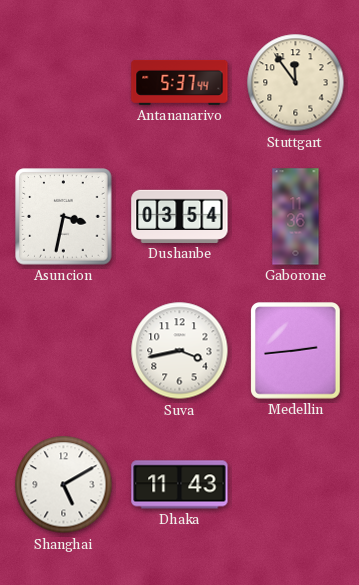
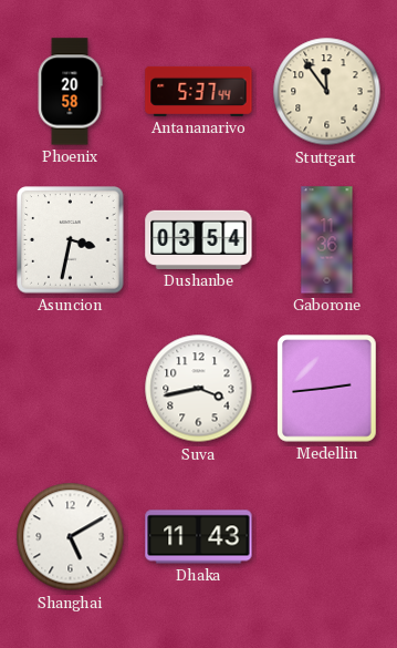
Phoenix: none -> 20:58
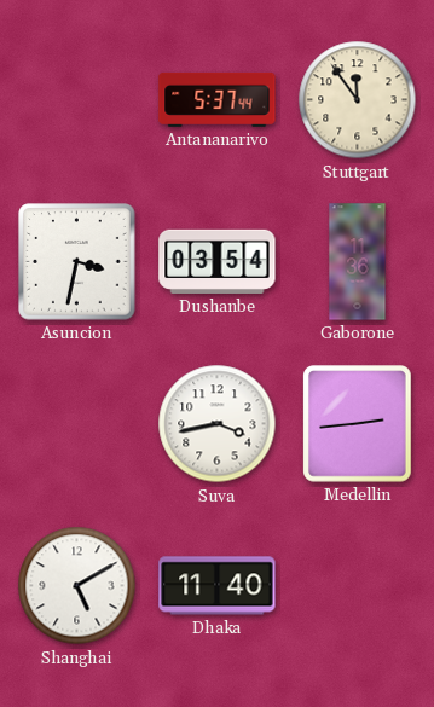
Phoenix: 20:58 -> none
Dhaka: 11:43 -> 11:40
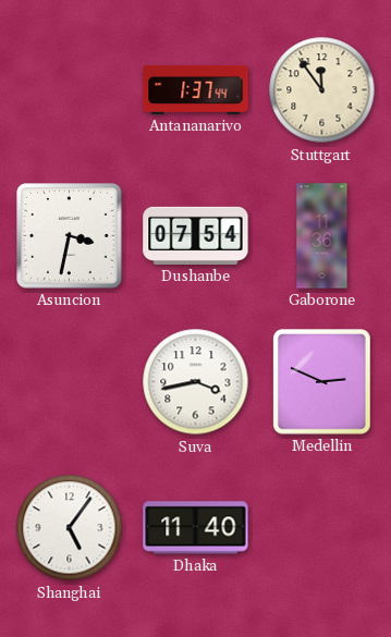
Antananarivo: 5:37 -> 1:37
Dushanbe: 03:54 -> 07:54
Medellin: 2:44 -> 2:49
Shanghai: 5:10 -> 5:06
